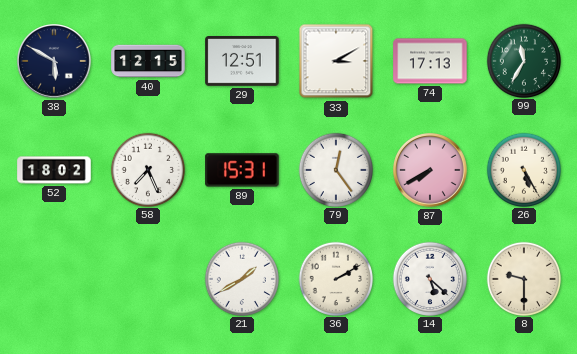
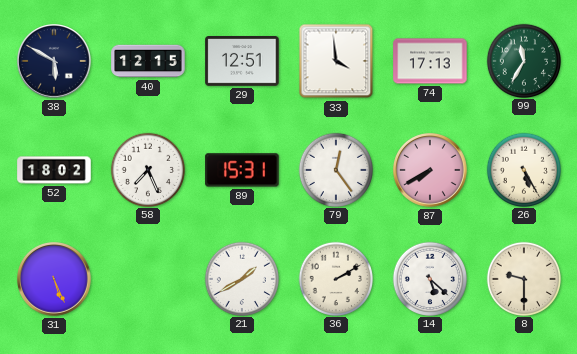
33: 3:10 -> 3:59
31: none -> 5:26
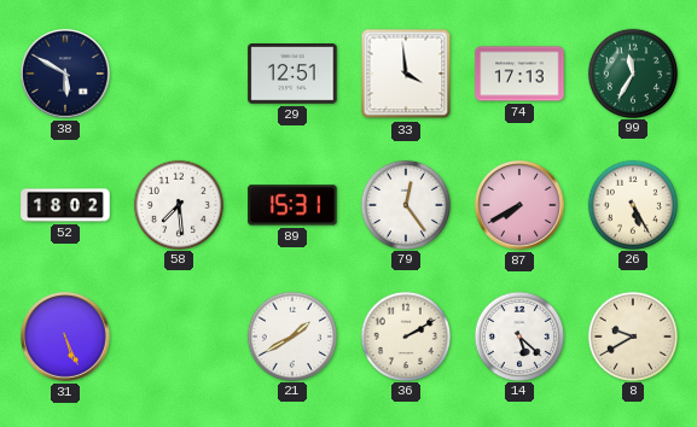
40: 12:15 -> none
58: 7:26 -> 7:29
8: 9:30 -> 9:40
